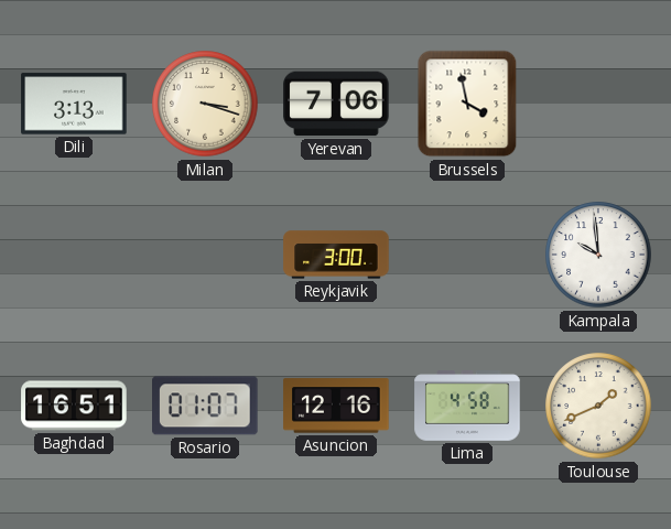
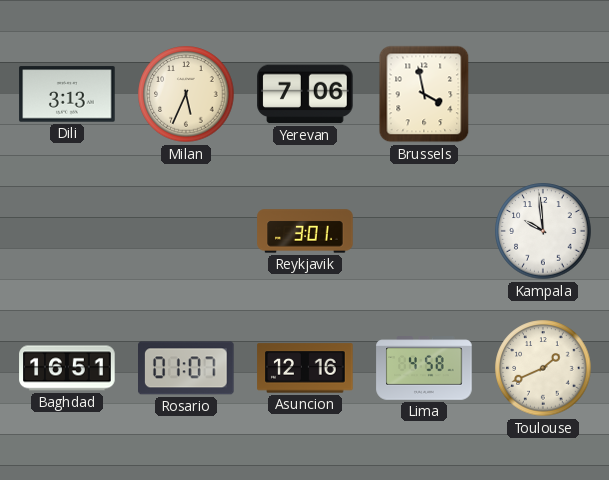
Milan: 3:18 -> 5:34
Reykjavik: 3:00 -> 3:01
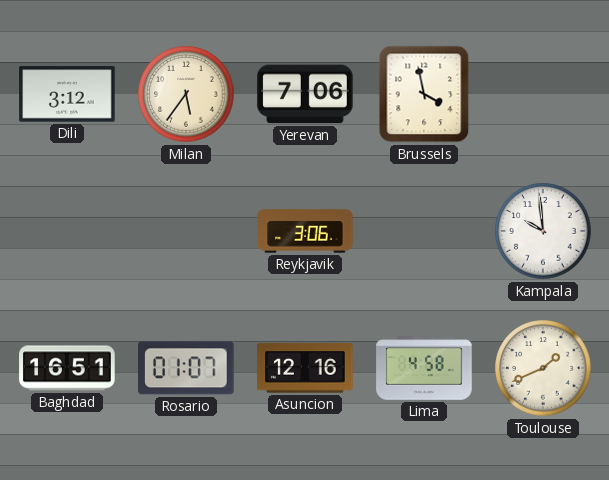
Dili: 3:13 -> 3:12
Milan: 5:34 -> 5:36
Reykjavik: 3:01 -> 3:06
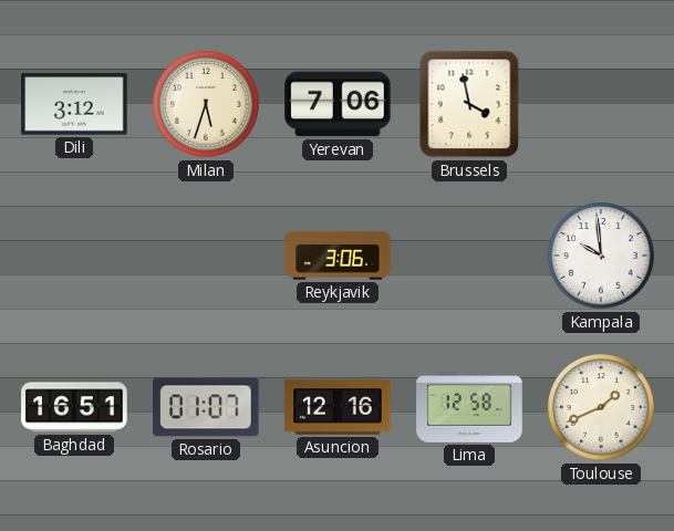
Milan: 5:36 -> 5:33
Lima: 4:58 -> 12:58
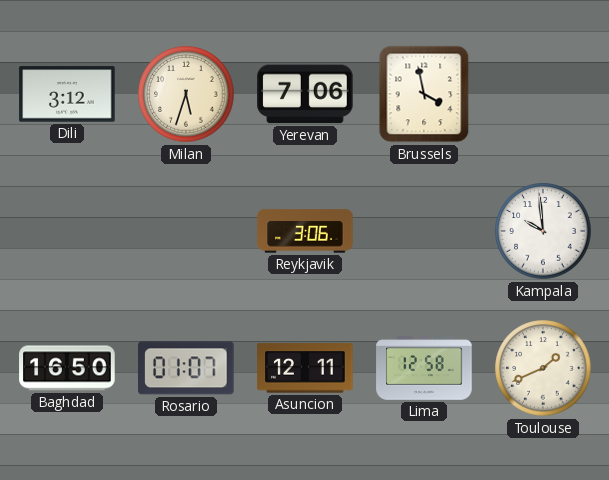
Baghdad: 16:51 -> 16:50
Asuncion: 12:16 -> 12:11
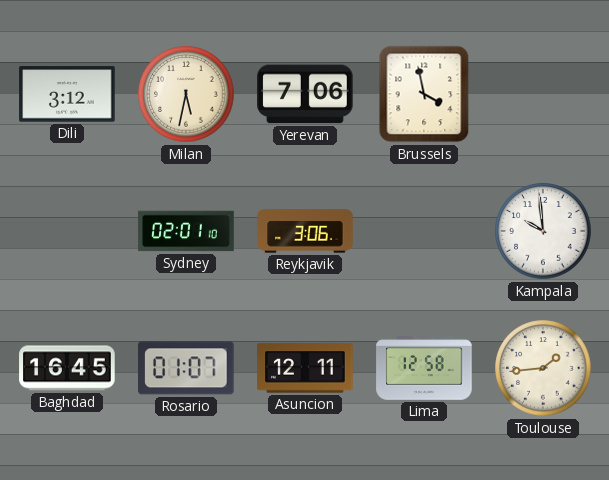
Milan: 5:33 -> 5:32
Sydney: none -> 02:01
Baghdad: 16:50 -> 16:45
Toulouse: 1:41 -> 1:44
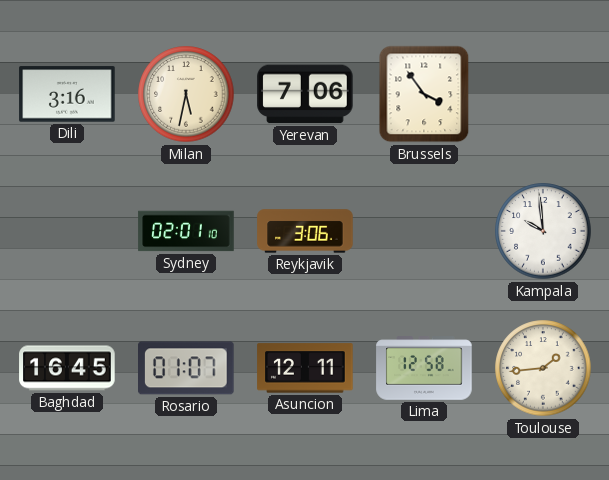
Dili: 3:12 -> 3:16
Brussels: 3:58 -> 3:54
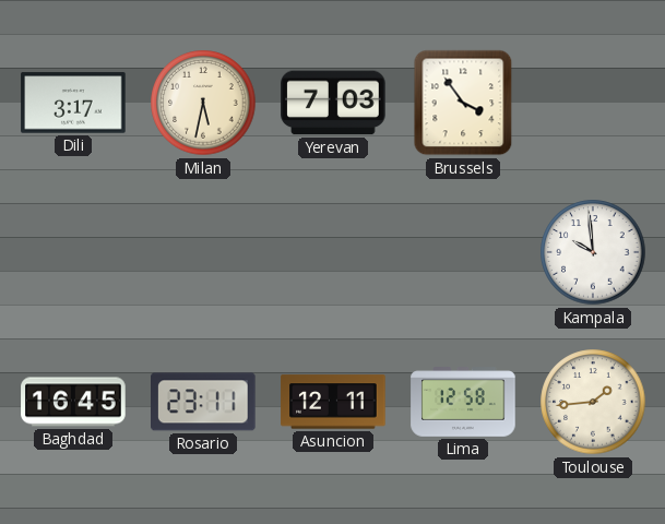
Dili: 3:16 -> 3:17
Yerevan: 7:06 -> 7:03
Sydney: 02:01 -> none
Reykjavik: 3:06 -> none
Rosario: 01:07 -> 23:11
